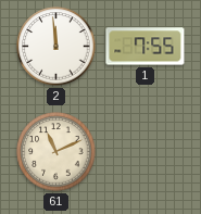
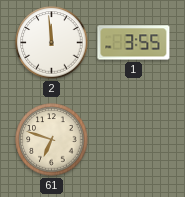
1: 7:55 -> 3:55
61: 11:11 -> 6:48
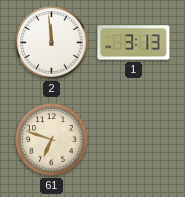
1: 3:55 -> 3:13
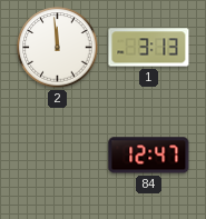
61: 6:48 -> none
84: none -> 12:47
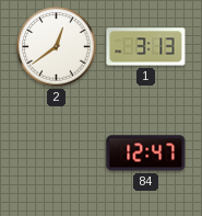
2: 11:59 -> 12:39
